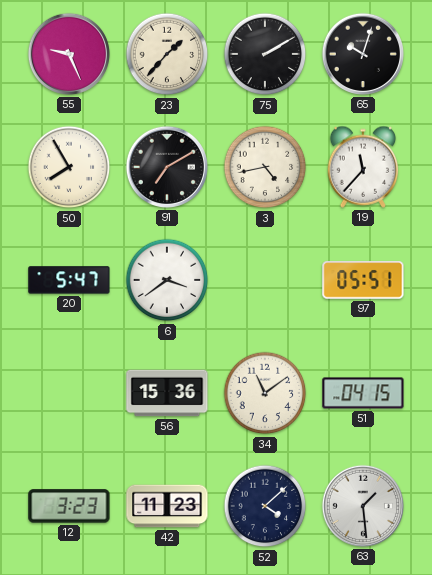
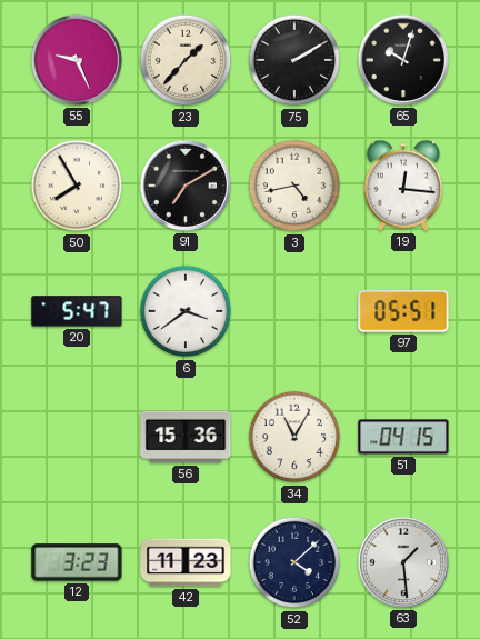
19: 11:37 -> 12:16
34: 11:09 -> 11:05
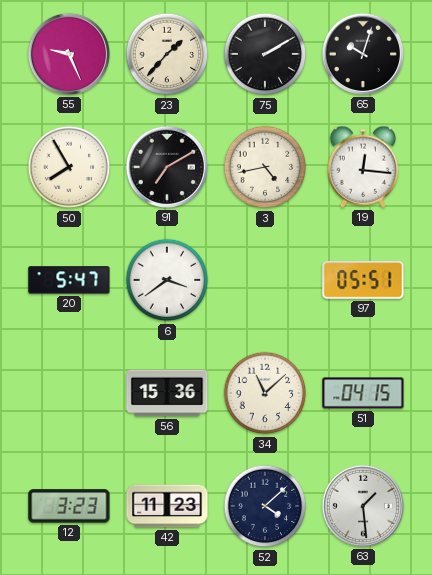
34: 11:05 -> 11:08
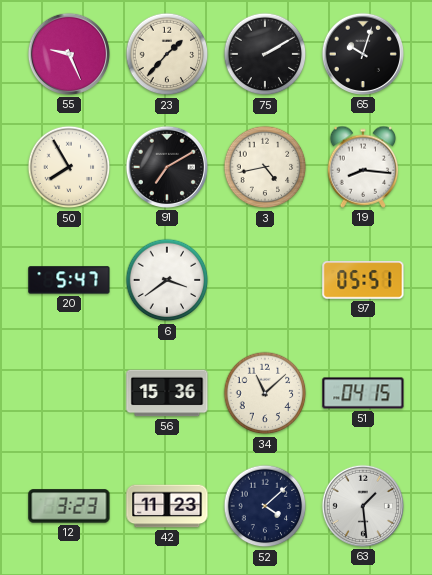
19: 12:16 -> 8:16
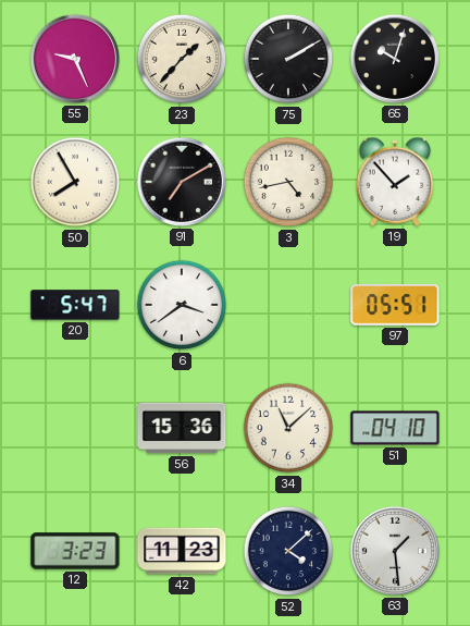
19: 8:16 -> 1:53
51: 04:15 -> 04:10
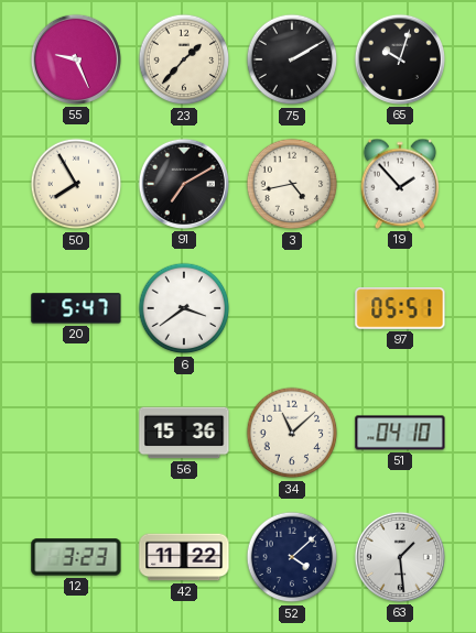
42: 11:23 -> 11:22
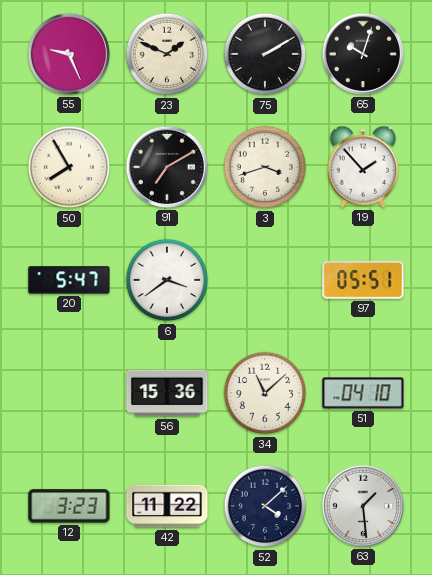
23: 1:37 -> 1:49
3: 4:43 -> 3:42
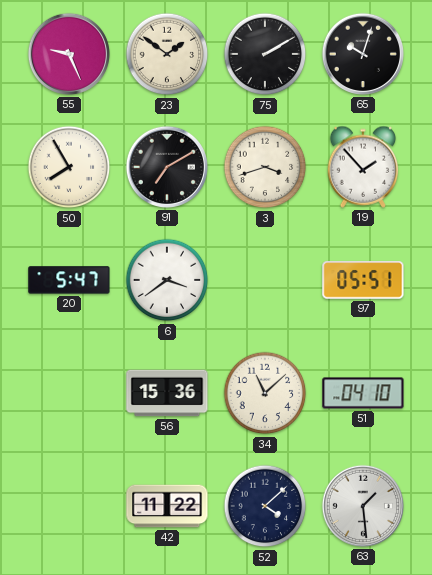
23: 1:49 -> 1:51
12: 3:23 -> none
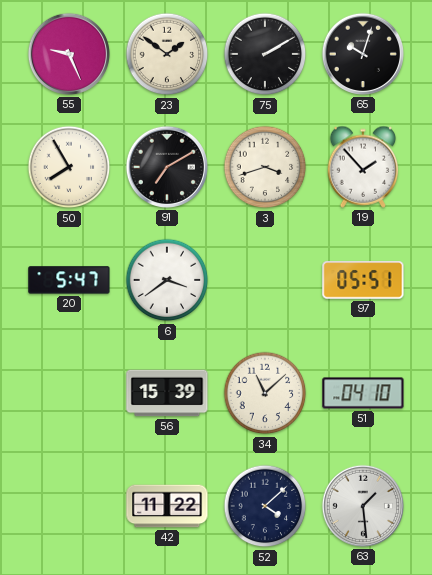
56: 15:36 -> 15:39
